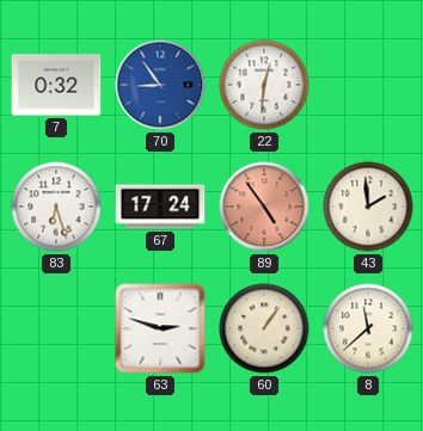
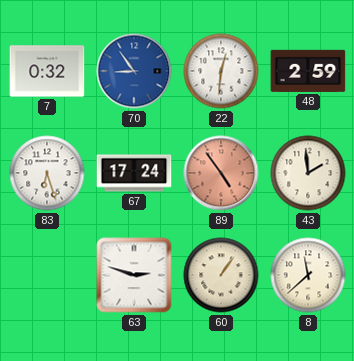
48: none -> 2:59
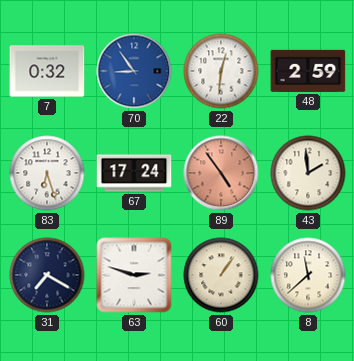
31: none -> 7:20
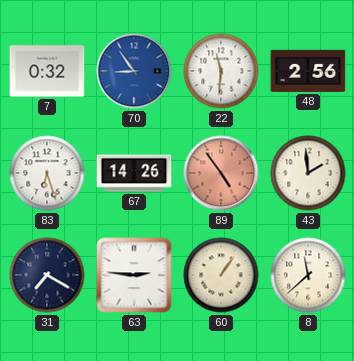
22: 12:31 -> 11:31
48: 2:59 -> 2:56
67: 17:24 -> 14:26
63: 2:48 -> 2:46
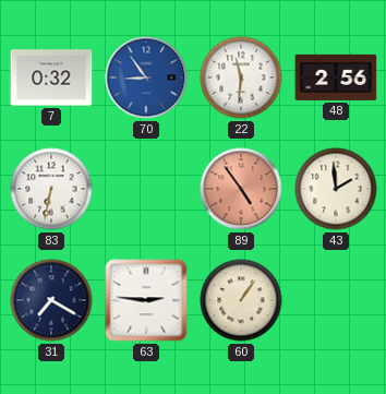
83: 6:27 -> 6:32
67: 14:26 -> none
8: 11:38 -> none
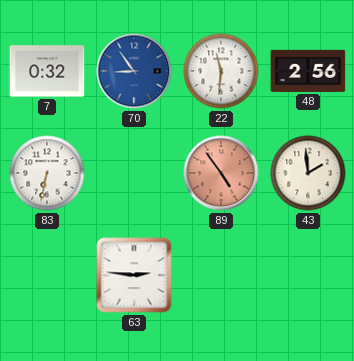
31: 7:20 -> none
60: 1:06 -> none
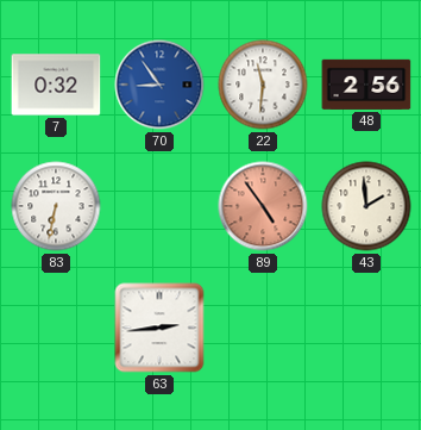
63: 2:46 -> 2:44
